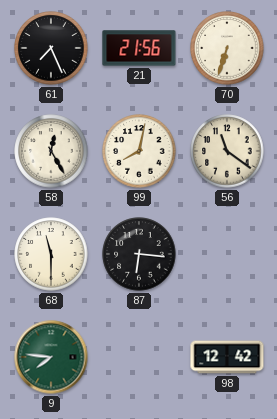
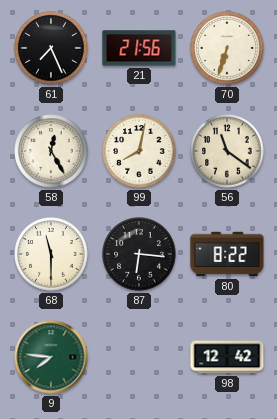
80: none -> 8:22
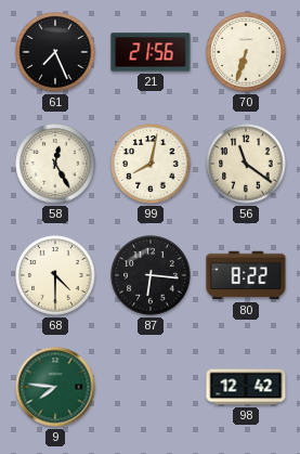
68: 11:30 -> 4:30
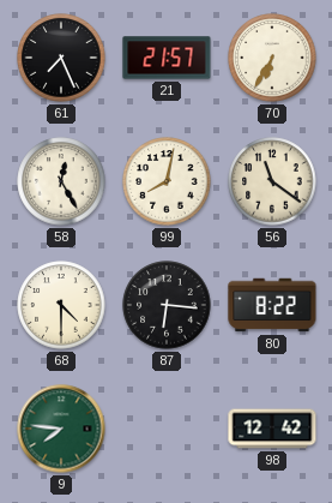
21: 21:56 -> 21:57
70: 6:33 -> 6:35
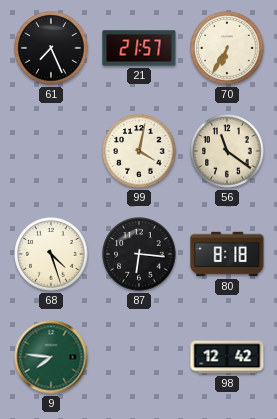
58: 12:25 -> none
99: 8:02 -> 4:02
68: 4:30 -> 4:27
80: 8:22 -> 8:18
